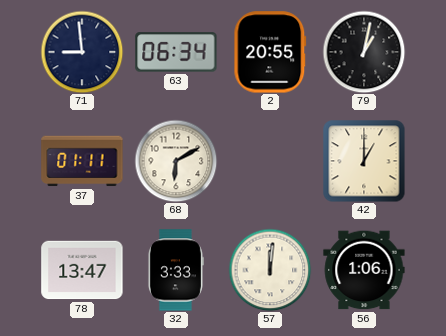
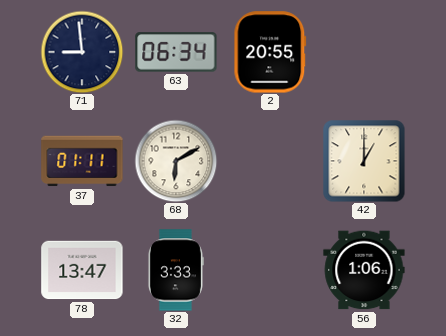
79: 1:02 -> none
57: 12:01 -> none
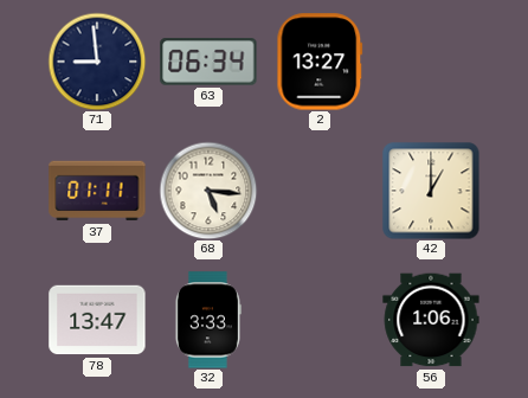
2: 20:55 -> 13:27
68: 6:10 -> 5:16
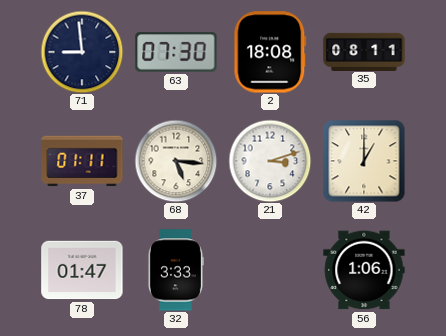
63: 06:34 -> 07:30
2: 13:27 -> 18:08
35: none -> 08:11
21: none -> 3:12
78: 13:47 -> 01:47
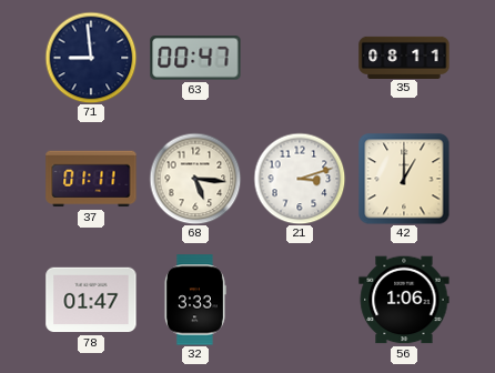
63: 07:30 -> 00:47
2: 18:08 -> none
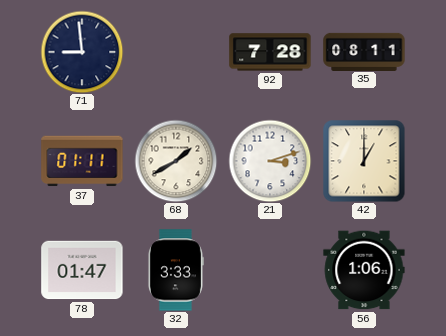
63: 00:47 -> none
92: none -> 7:28
68: 5:16 -> 1:40
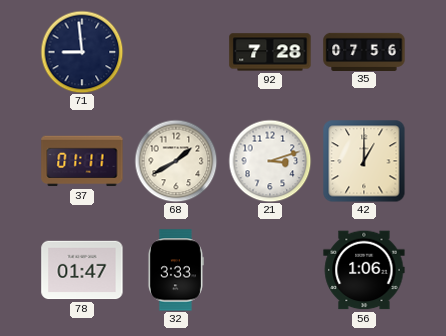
35: 08:11 -> 07:56
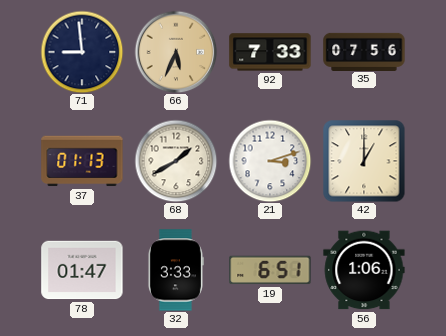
66: none -> 5:34
92: 7:28 -> 7:33
37: 01:11 -> 01:13
19: none -> 6:51
